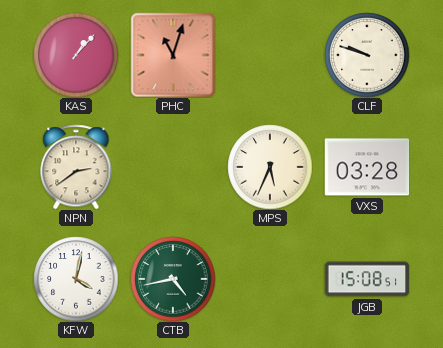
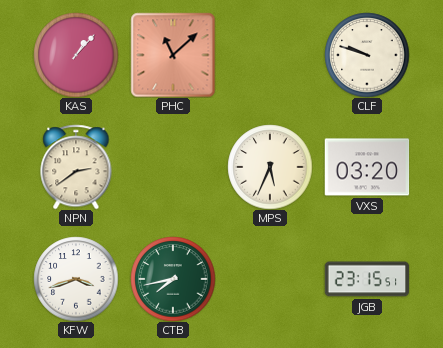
PHC: 11:03 -> 11:08
VXS: 03:28 -> 03:20
KFW: 4:02 -> 3:42
CTB: 4:43 -> 7:43
JGB: 15:08 -> 23:15
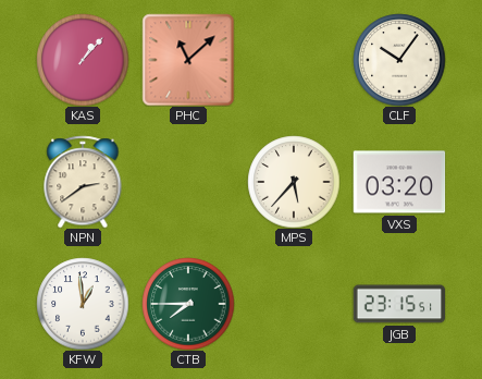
CLF: 9:48 -> 10:06
MPS: 5:34 -> 5:37
KFW: 3:42 -> 12:59
CTB: 7:43 -> 7:45
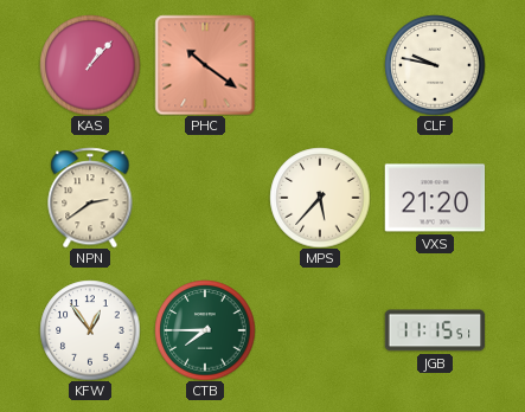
PHC: 11:08 -> 10:21
CLF: 10:06 -> 9:47
VXS: 03:20 -> 21:20
KFW: 12:59 -> 12:54
JGB: 23:15 -> 11:15
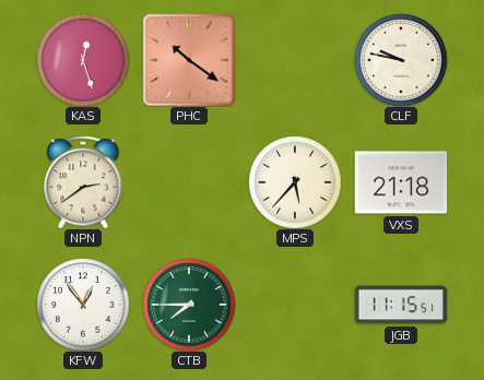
KAS: 1:07 -> 12:27
VXS: 21:20 -> 21:18
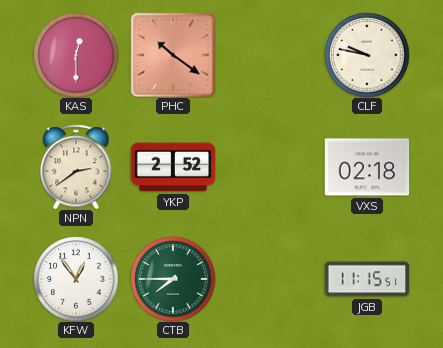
KAS: 12:27 -> 12:30
YKP: none -> 2:52
MPS: 5:37 -> none
VXS: 21:18 -> 02:18
